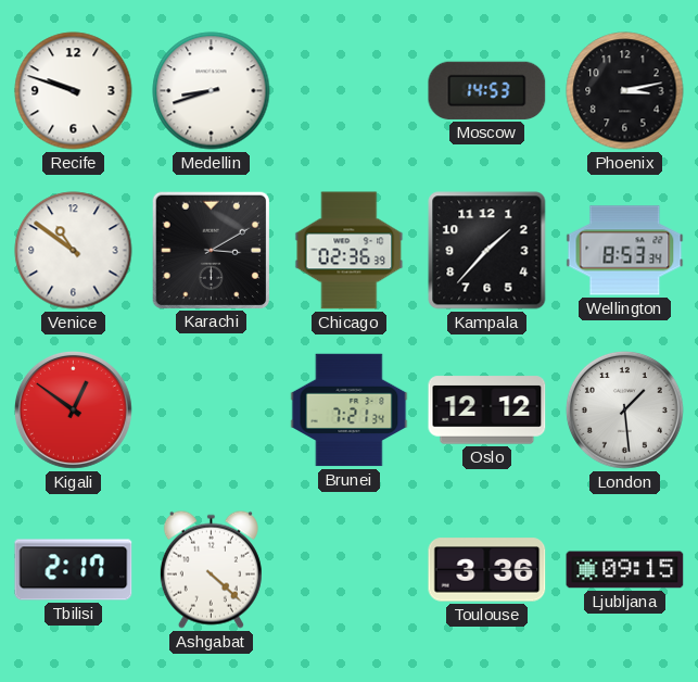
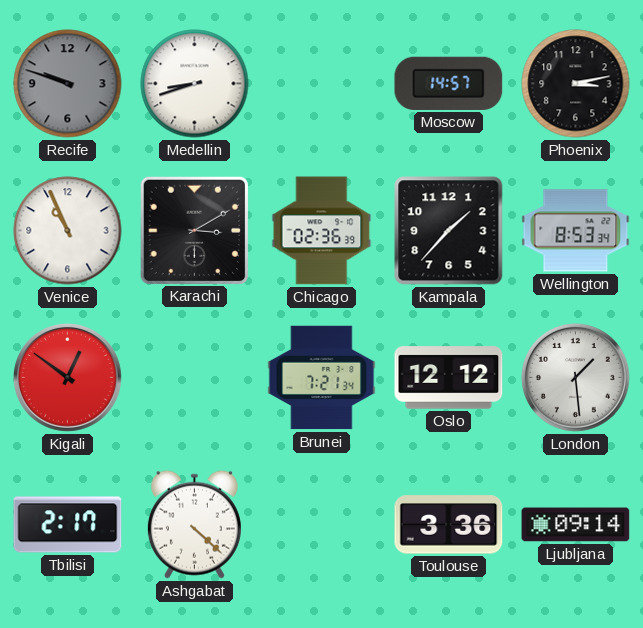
Recife dial: white -> grey
Moscow: 14:53 -> 14:57
Venice: 10:51 -> 10:56
Ljubljana: 09:15 -> 09:14
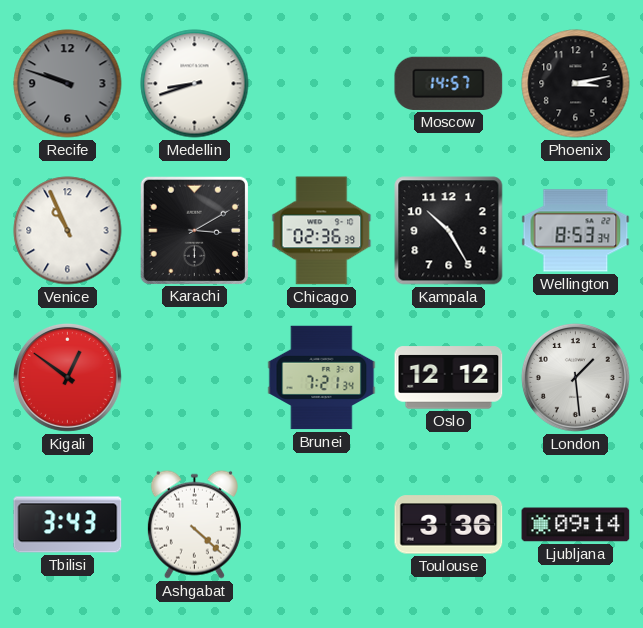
Kampala: 1:37 -> 10:25
Tbilisi: 2:17 -> 3:43
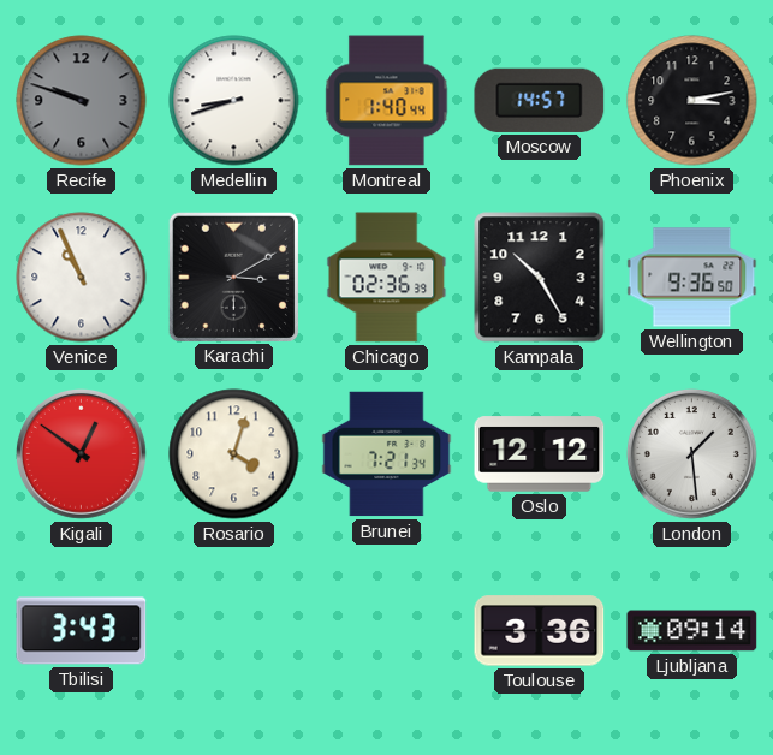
Montreal: none -> 1:40
Wellington: 8:53 -> 9:36
Rosario: none -> 4:03
Ashgabat: 4:22 -> none
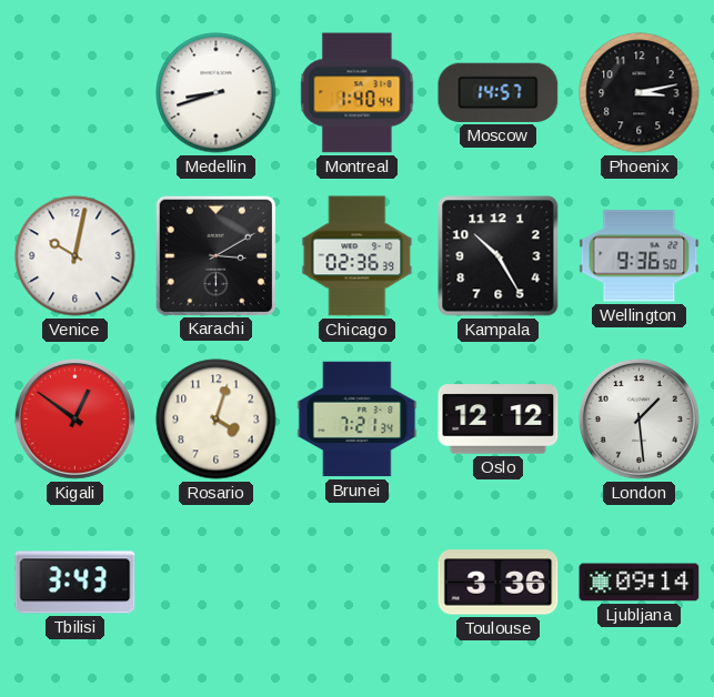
Recife: 9:48 -> none
Venice: 10:56 -> 10:02
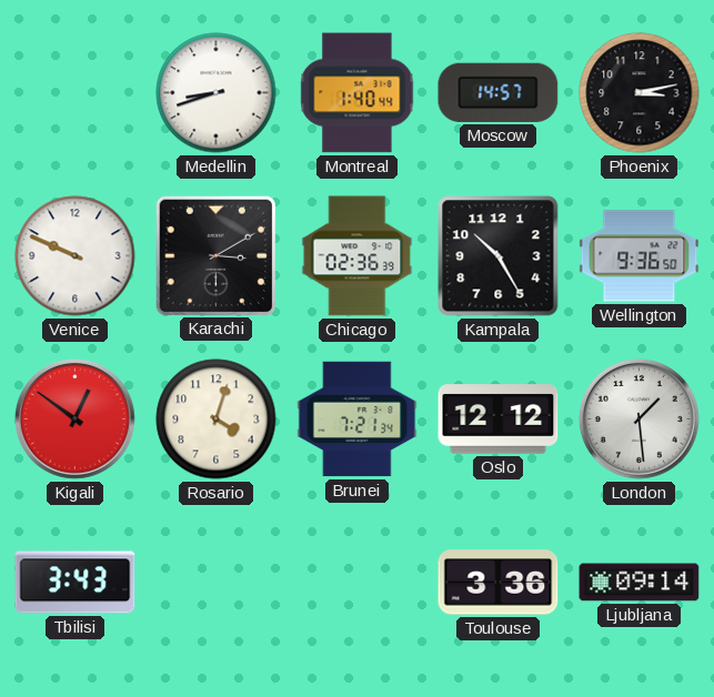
Venice: 10:02 -> 9:49
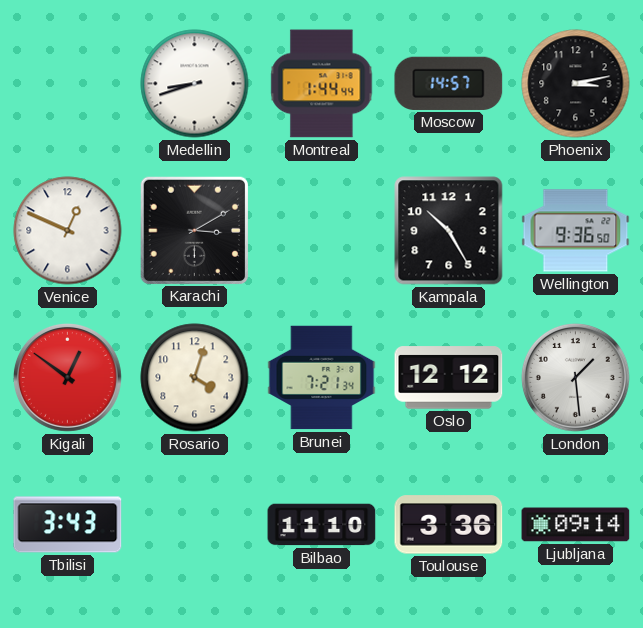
Montreal: 1:40 -> 1:44
Venice: 9:49 -> 12:49
Chicago: 02:36 -> none
Bilbao: none -> 11:10
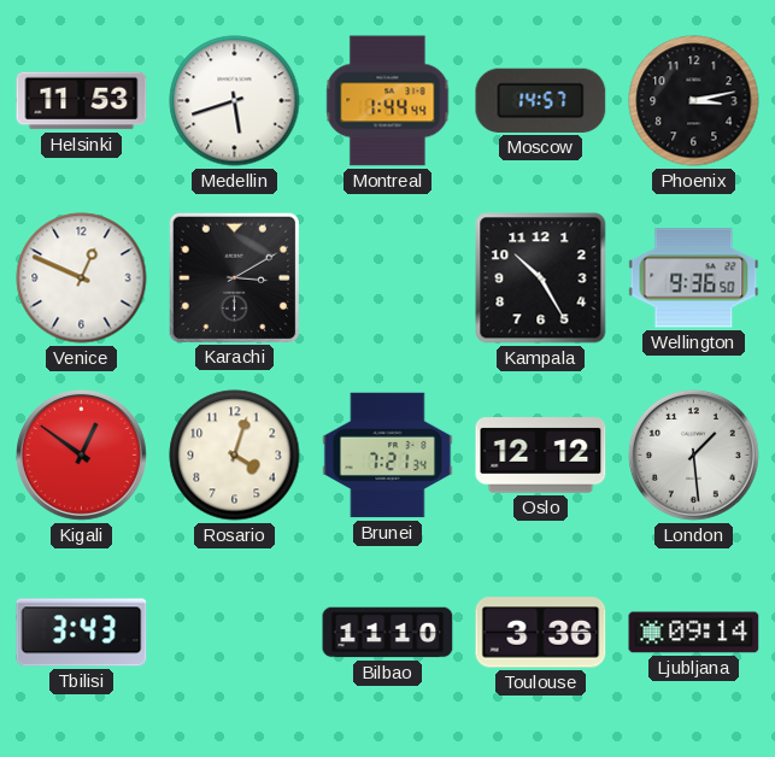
Helsinki: none -> 11:53
Medellin: 8:42 -> 5:42
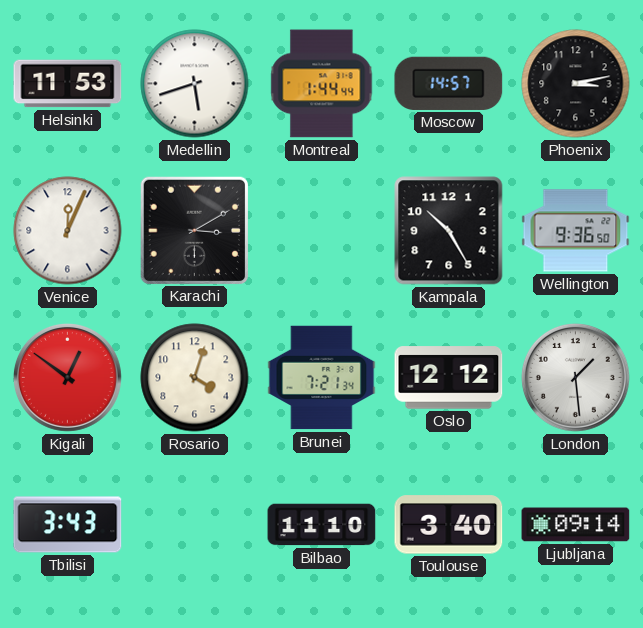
Venice: 12:49 -> 12:04
Toulouse: 3:36 -> 3:40
